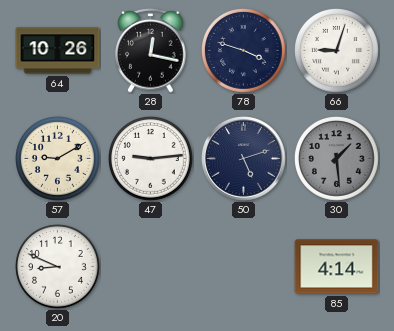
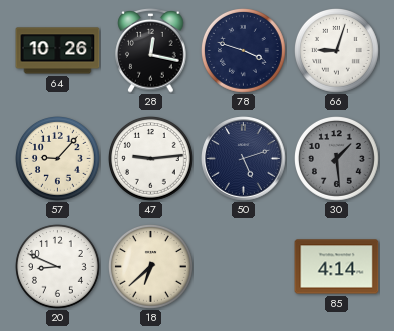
57: 9:10 -> 9:07
18: none -> 6:38
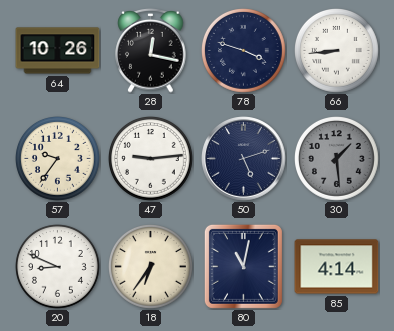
66: 9:03 -> 8:44
57: 9:07 -> 9:36
18: 6:38 -> 6:36
80: none -> 11:02
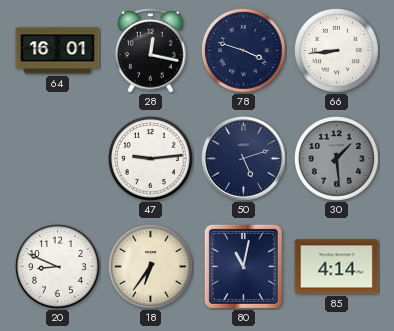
64: 10:26 -> 16:01
57: 9:36 -> none
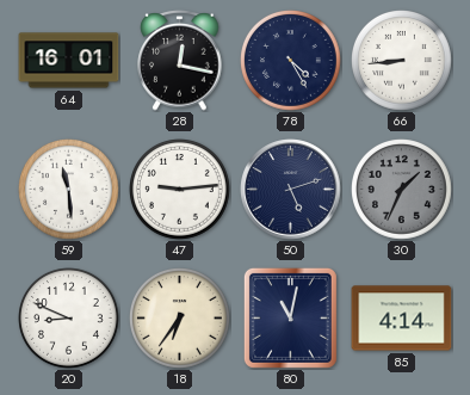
78: 3:48 -> 4:25
59: none -> 11:29
30: 1:29 -> 1:34
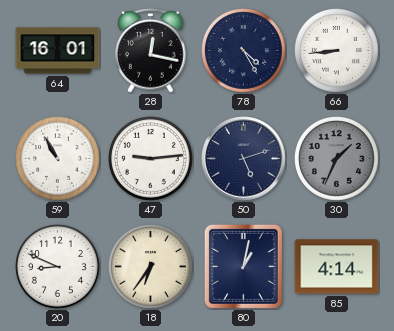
59: 11:29 -> 10:55
80: 11:02 -> 1:02
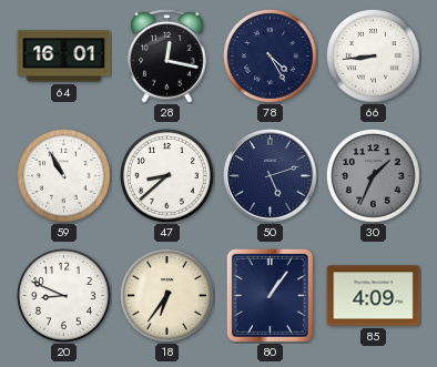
47: 9:14 -> 8:38
80: 1:02 -> 1:06
85: 4:14 -> 4:09
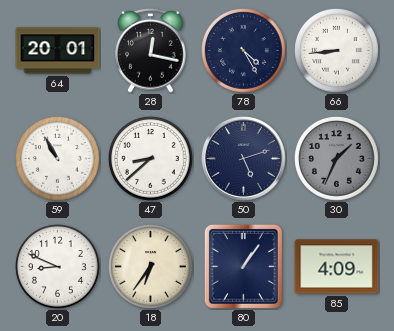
64: 16:01 -> 20:01
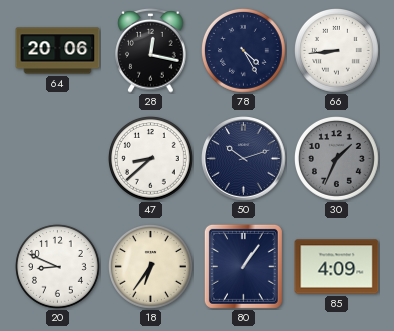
64: 20:01 -> 20:06
59: 10:55 -> none
50: 5:12 -> 10:12
